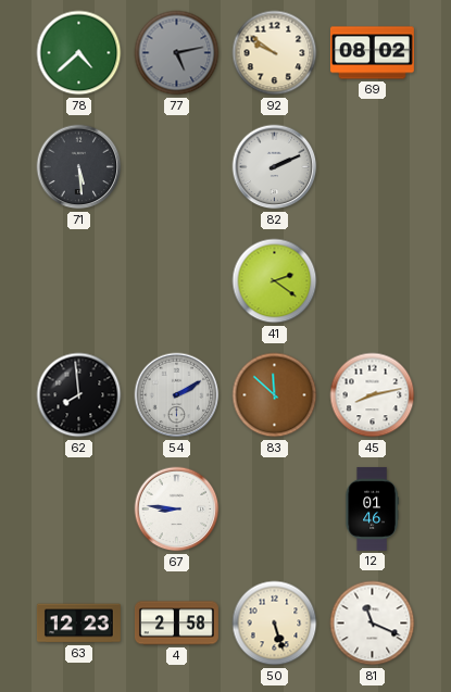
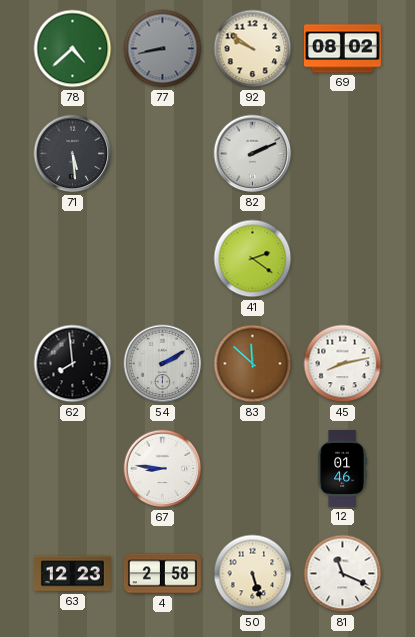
77: 5:13 -> 8:43
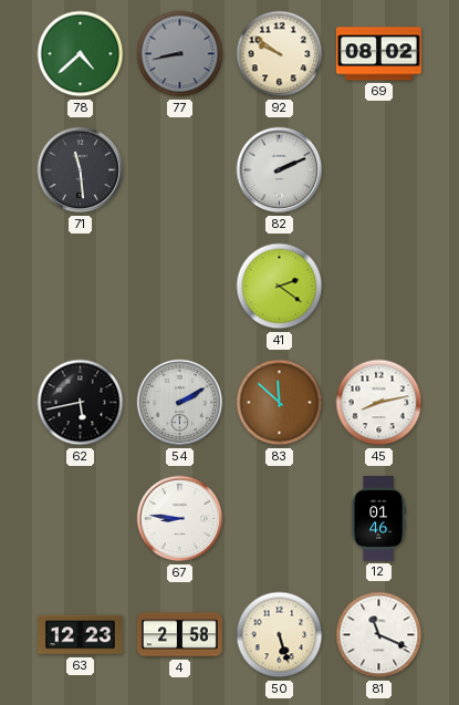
71: 5:29 -> 11:29
62: 7:59 -> 5:43
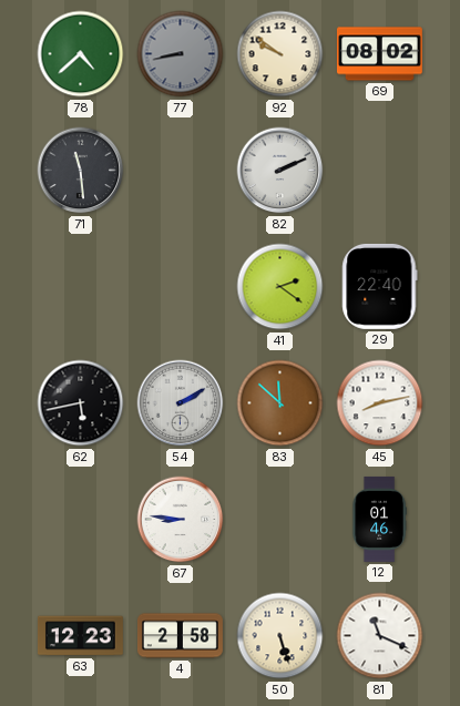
29: none -> 22:40
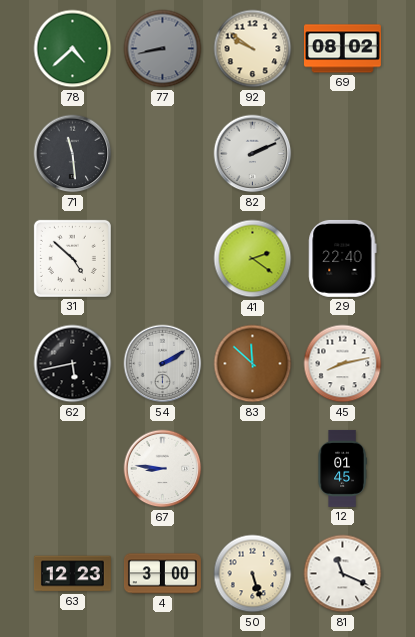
31: none -> 4:52
12: 01:46 -> 01:45
4: 2:58 -> 3:00
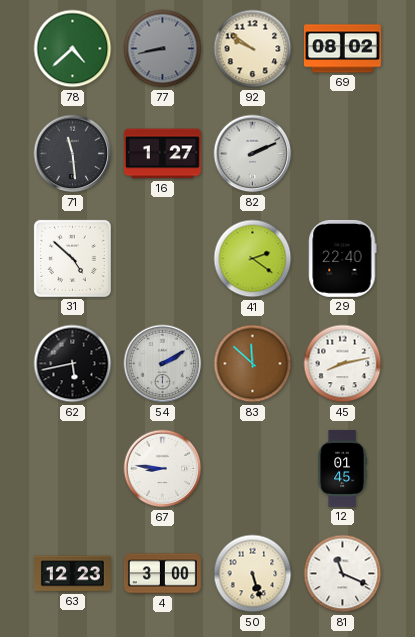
16: none -> 1:27
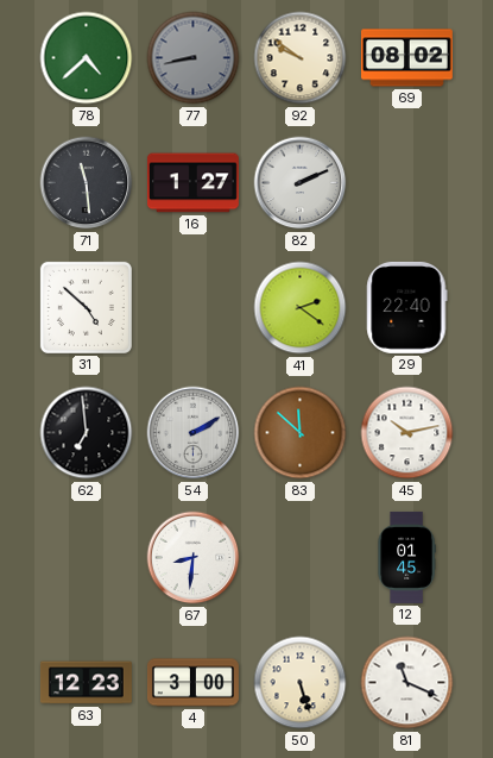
62: 5:43 -> 6:59
45: 8:13 -> 10:13
67: 8:46 -> 8:31
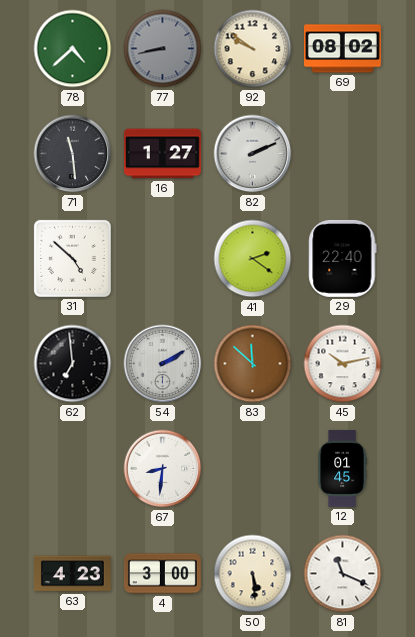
63: 12:23 -> 4:23
50: 5:27 -> 5:29
